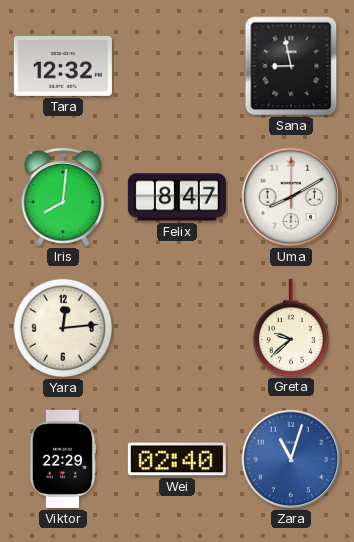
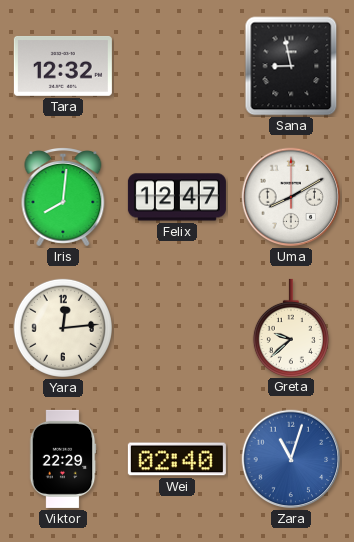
Felix: 8:47 -> 12:47
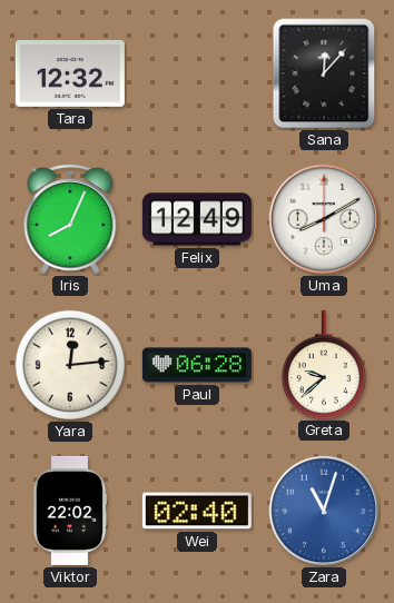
Sana: 8:58 -> 12:07
Iris: 8:01 -> 8:04
Felix: 12:47 -> 12:49
Paul: none -> 06:28
Viktor: 22:29 -> 22:02
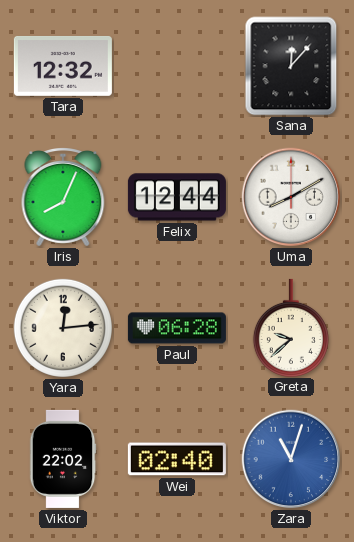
Felix: 12:49 -> 12:44
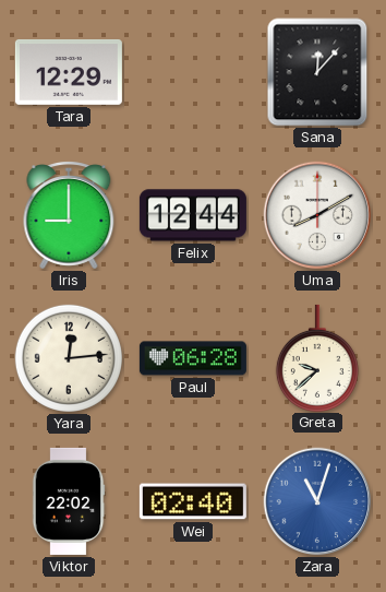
Tara: 12:32 -> 12:29
Iris: 8:04 -> 9:00
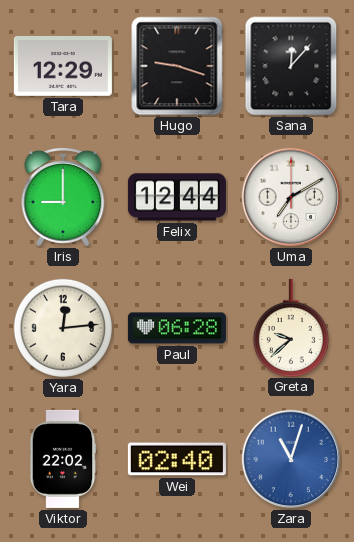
Hugo: none -> 9:18
Uma: 8:10 -> 7:10
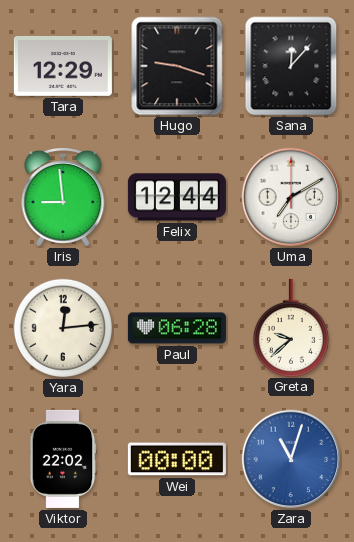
Iris: 9:00 -> 8:59
Wei: 02:40 -> 00:00
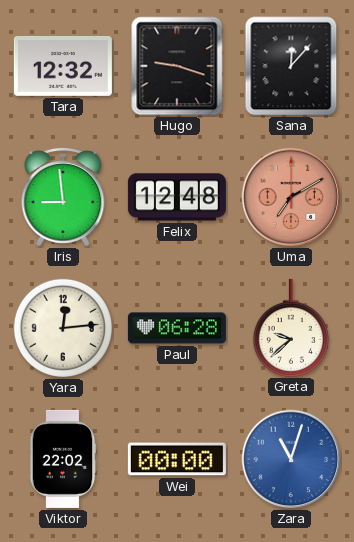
Tara: 12:29 -> 12:32
Felix: 12:44 -> 12:48
Uma dial: white -> salmon
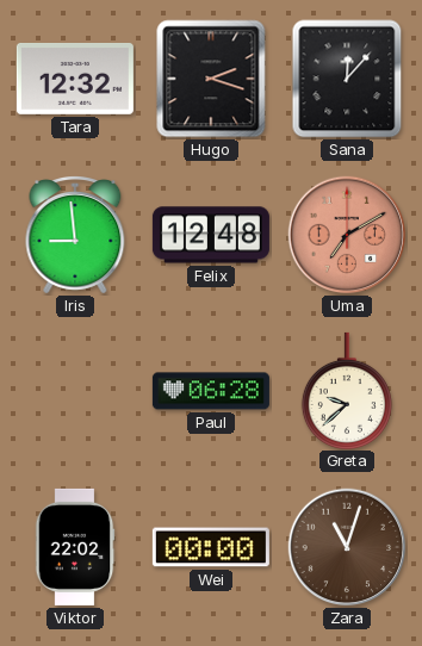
Hugo: 9:18 -> 2:18
Yara: 12:14 -> none
Zara dial: blue -> brown
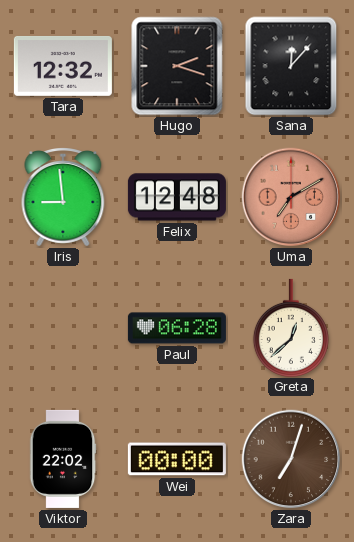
Greta: 9:38 -> 12:38
Zara: 11:03 -> 7:03
